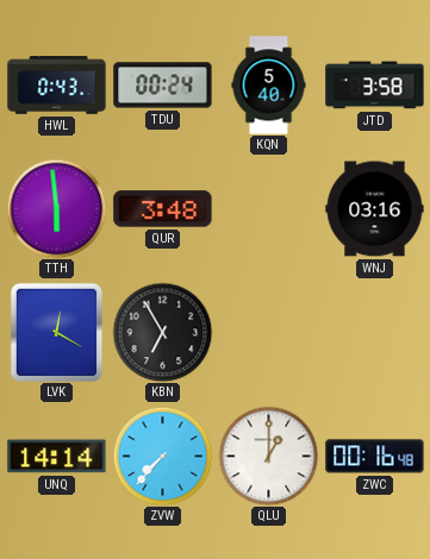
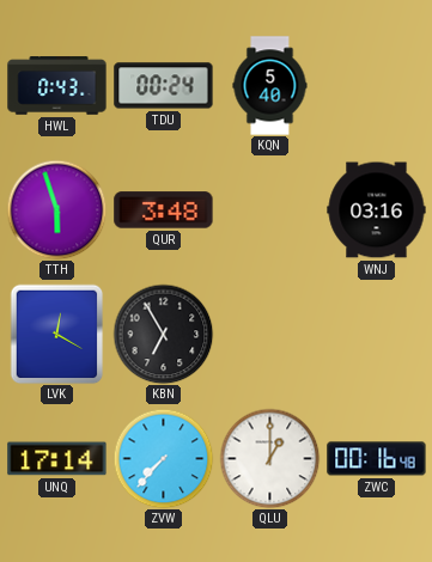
JTD: 3:58 -> none
TTH: 5:59 -> 5:57
UNQ: 14:14 -> 17:14
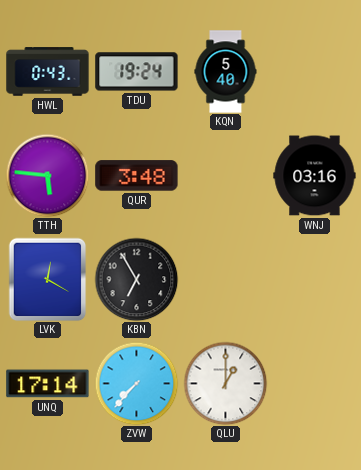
TDU: 00:24 -> 19:24
TTH: 5:57 -> 5:46
ZWC: 00:16 -> none
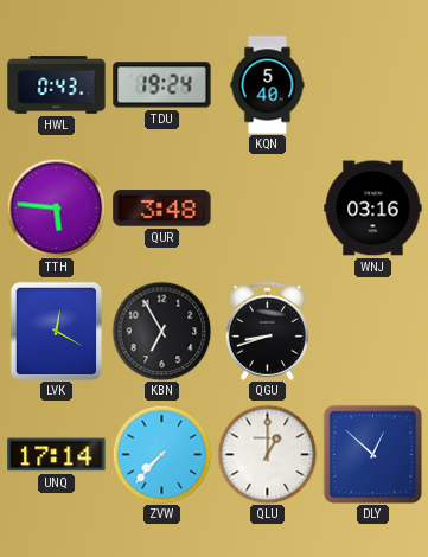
QGU: none -> 8:42
DLY: none -> 12:52
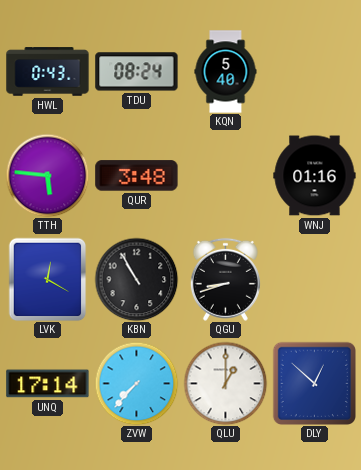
TDU: 19:24 -> 08:24
WNJ: 03:16 -> 01:16
KBN: 6:55 -> 10:55
